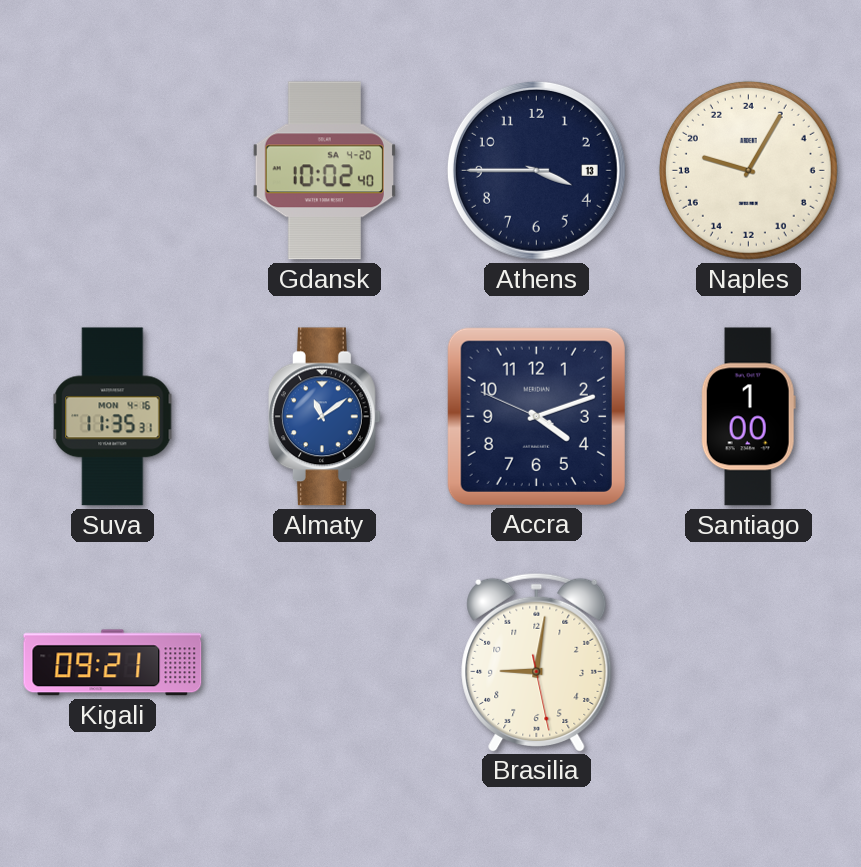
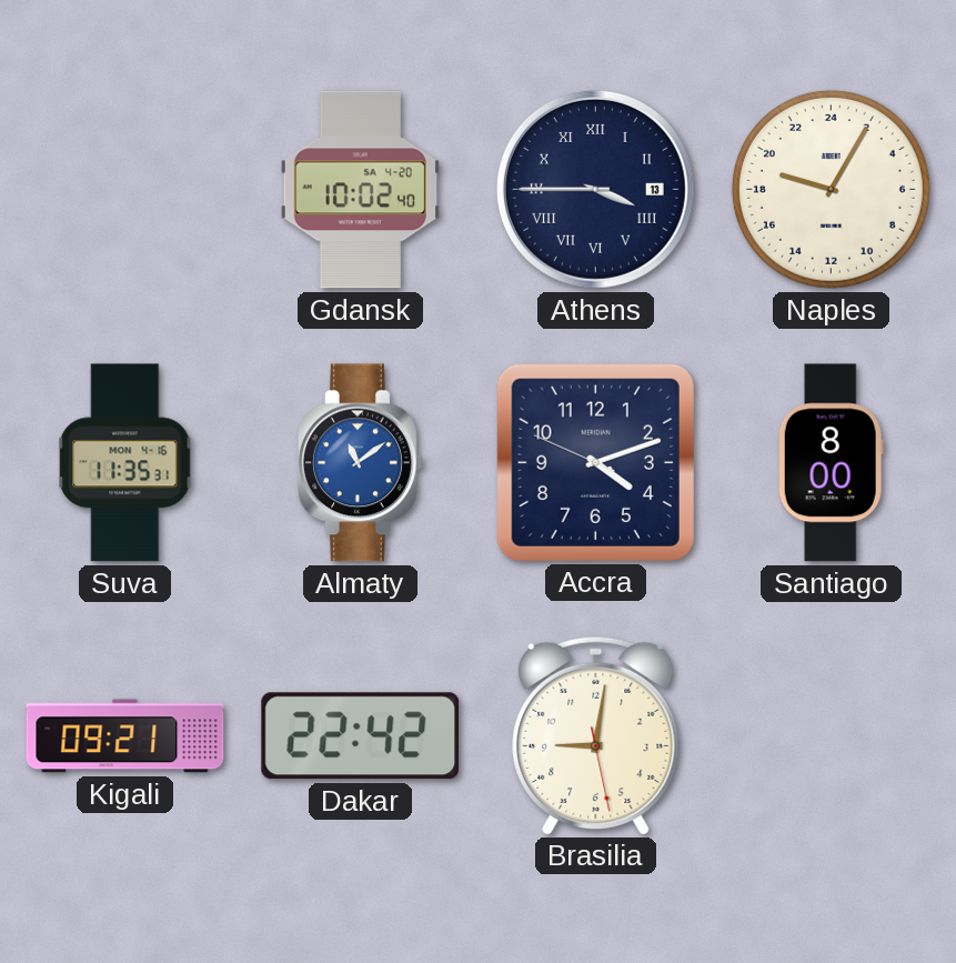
Athens numerals: Arabic -> Roman
Santiago: 1:00 -> 8:00
Dakar: none -> 22:42
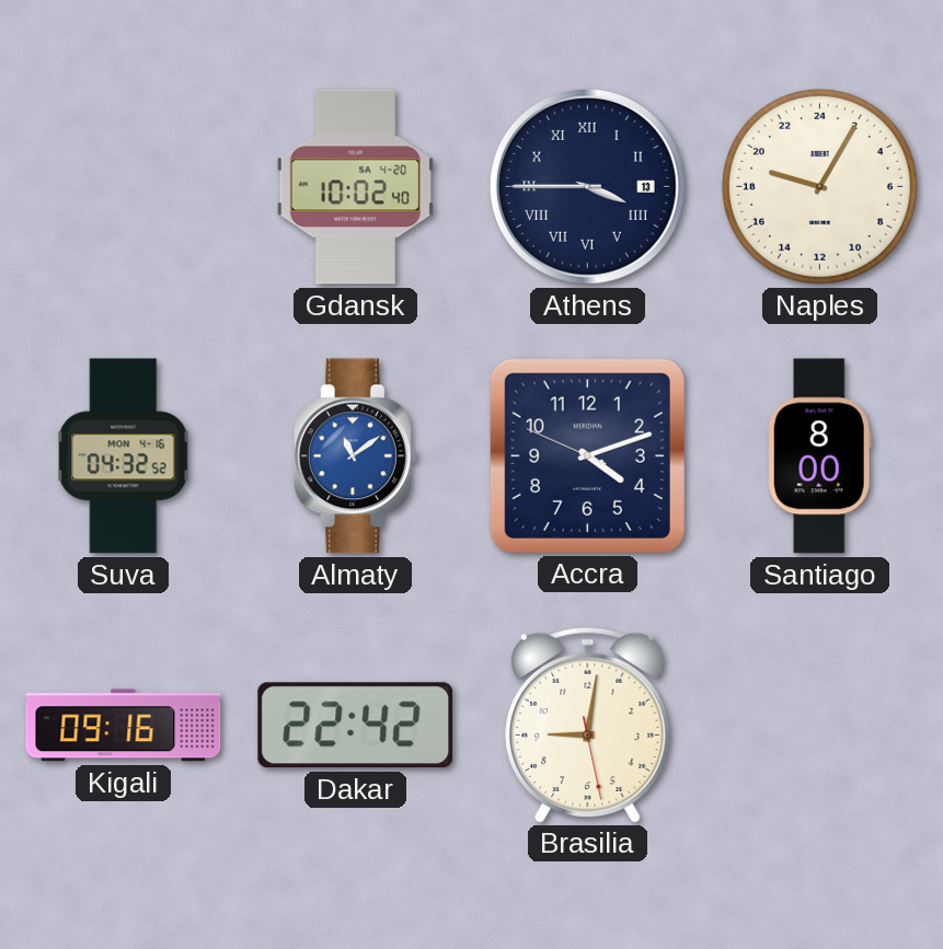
Suva: 11:35 -> 04:32
Kigali: 09:21 -> 09:16
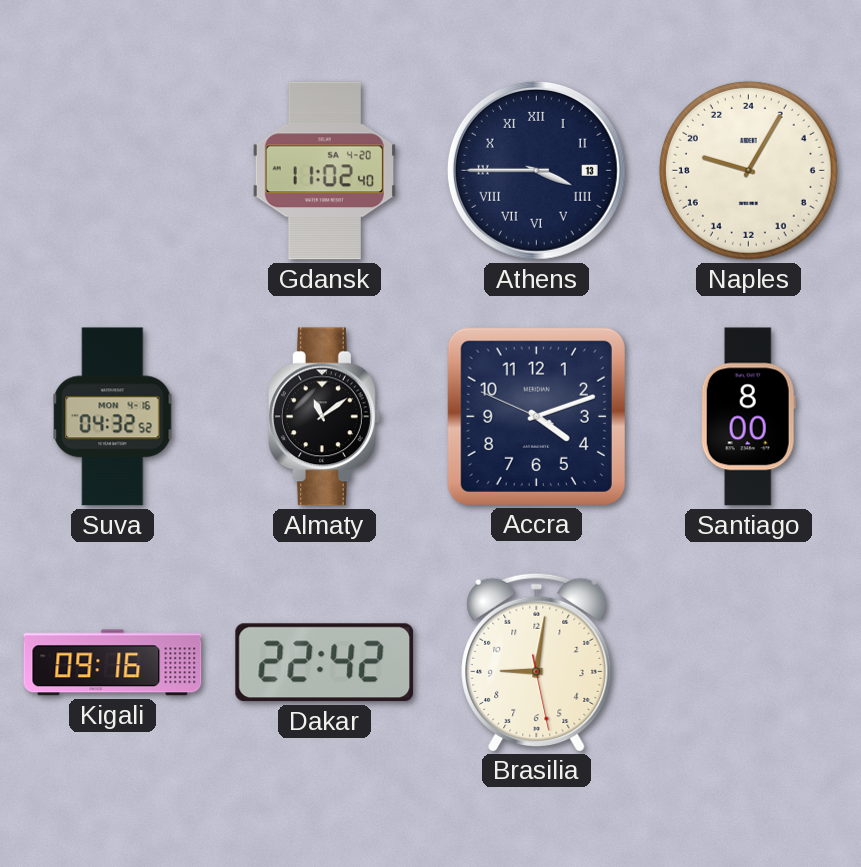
Gdansk: 10:02 -> 11:02
Almaty dial: blue -> black
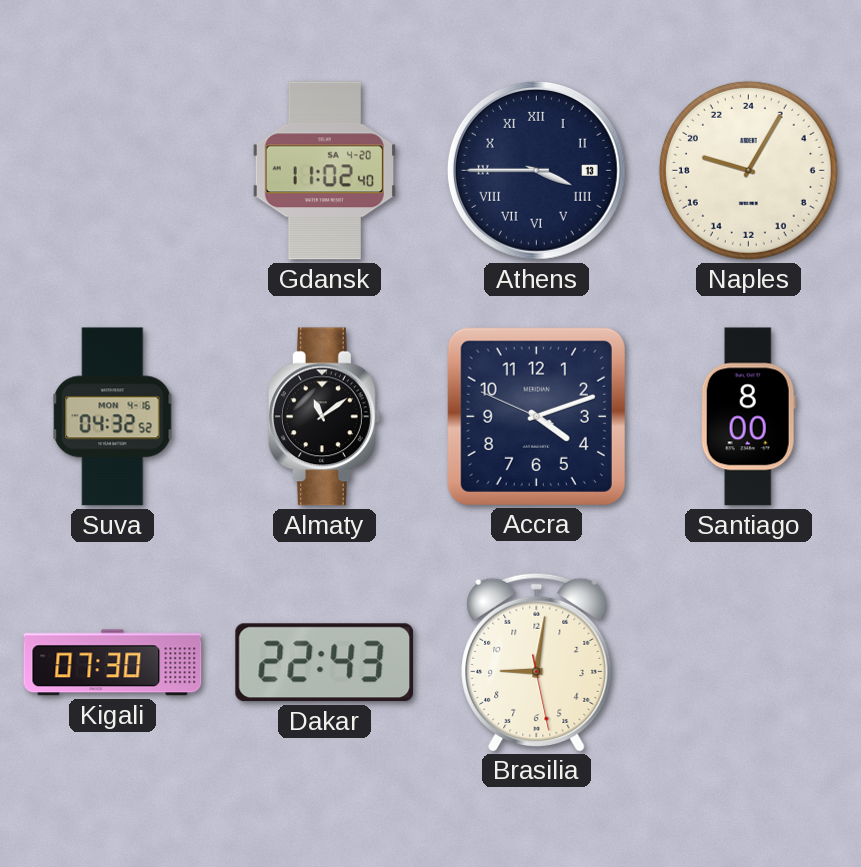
Kigali: 09:16 -> 07:30
Dakar: 22:42 -> 22:43
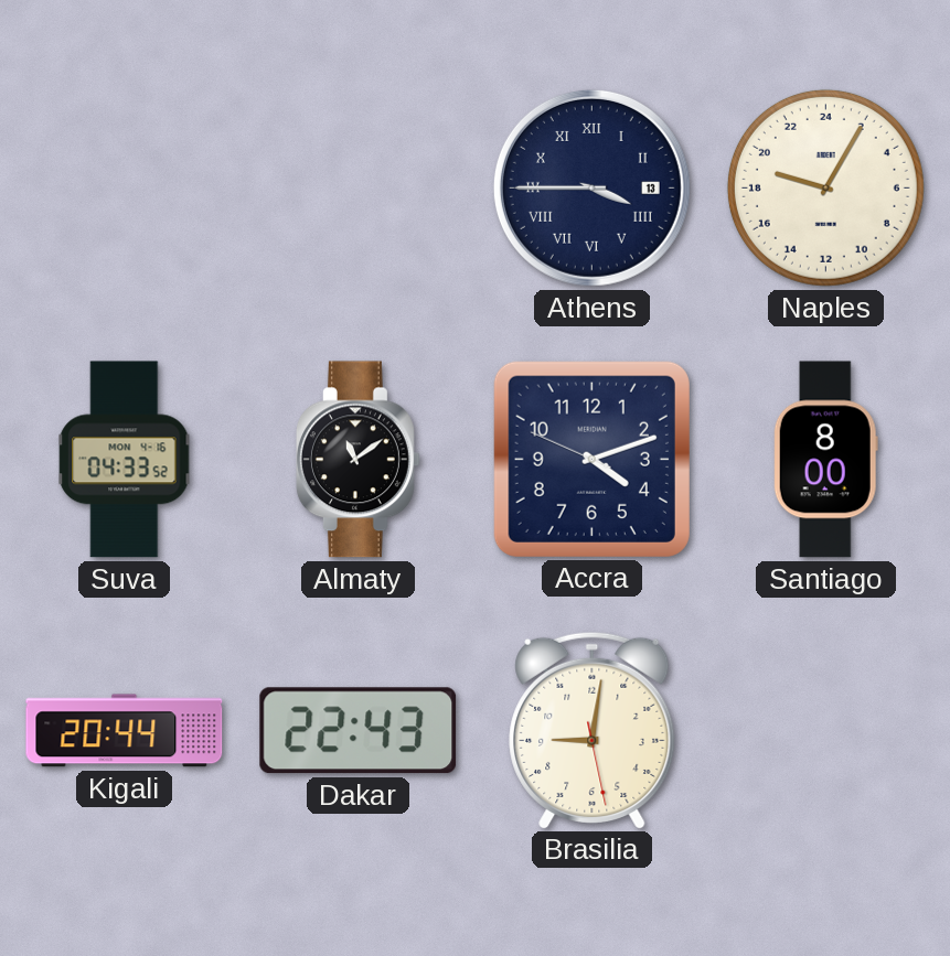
Gdansk: 11:02 -> none
Suva: 04:32 -> 04:33
Kigali: 07:30 -> 20:44
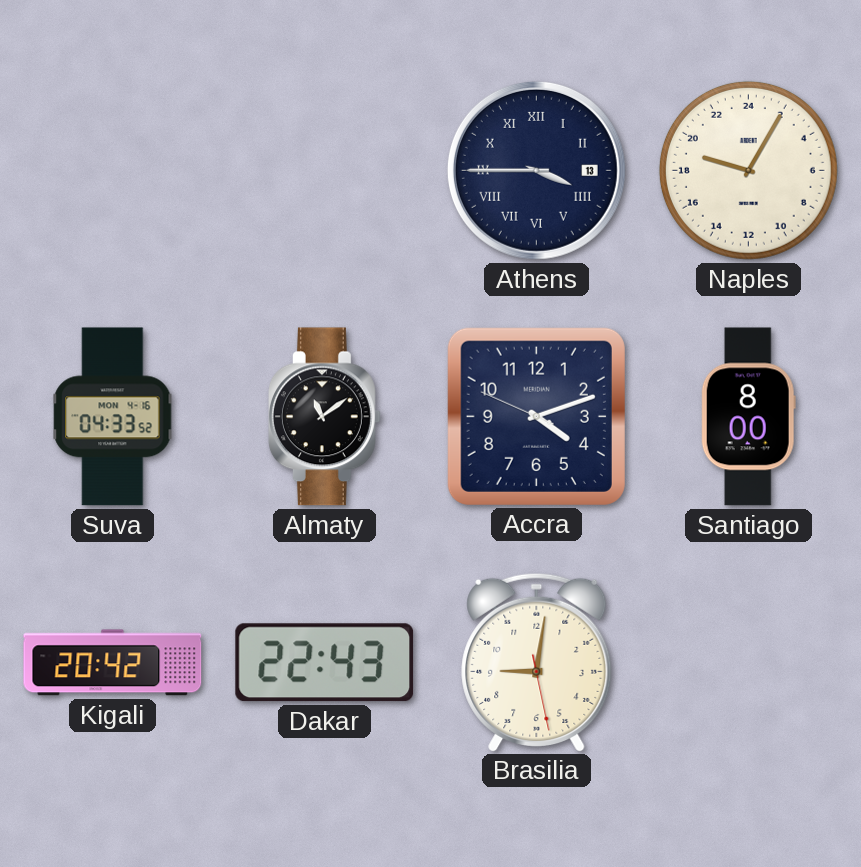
Kigali: 20:44 -> 20:42
